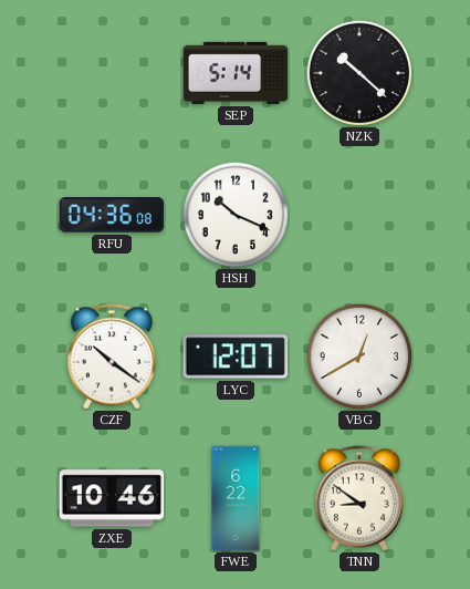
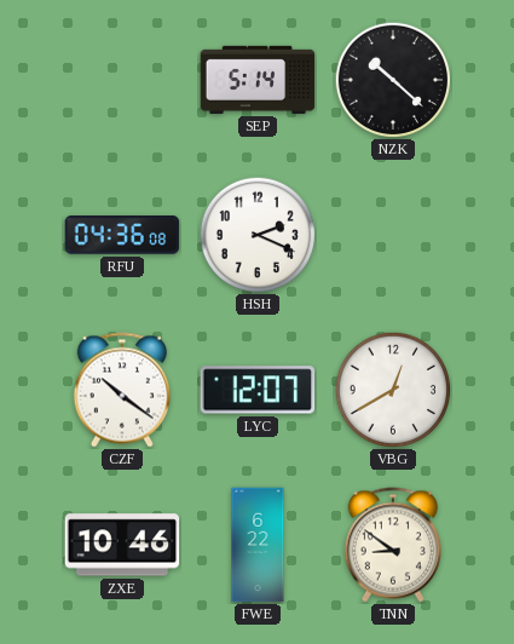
HSH: 10:19 -> 2:19
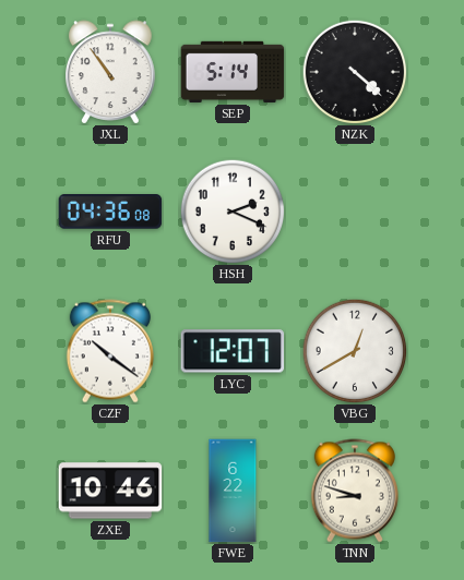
JXL: none -> 10:54
NZK: 10:22 -> 4:22
TNN: 8:51 -> 8:48
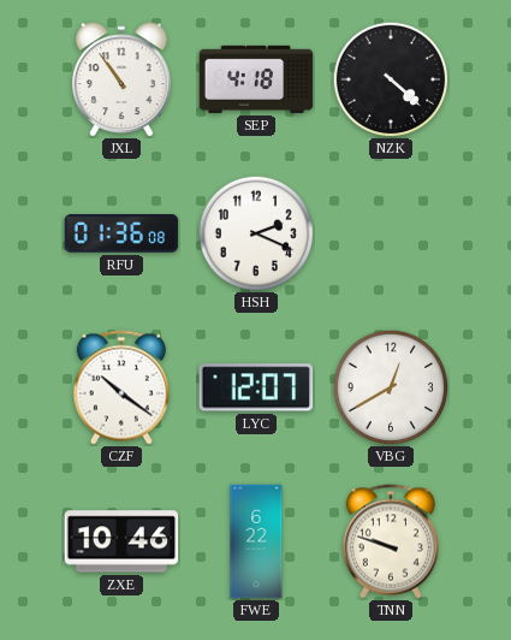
SEP: 5:14 -> 4:18
RFU: 04:36 -> 01:36
TNN: 8:48 -> 9:48
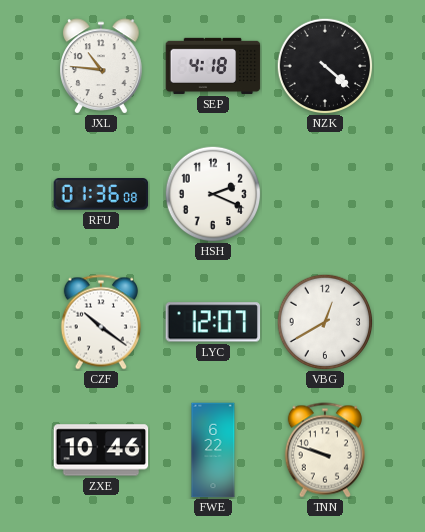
JXL: 10:54 -> 10:46
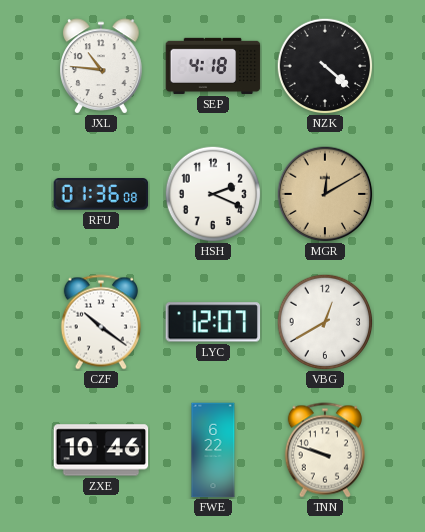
MGR: none -> 12:10
